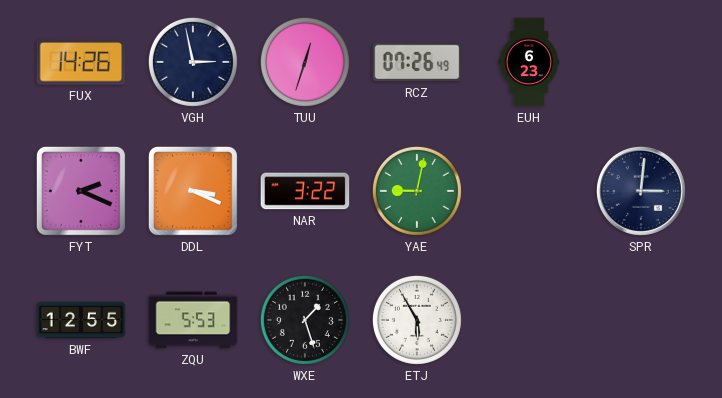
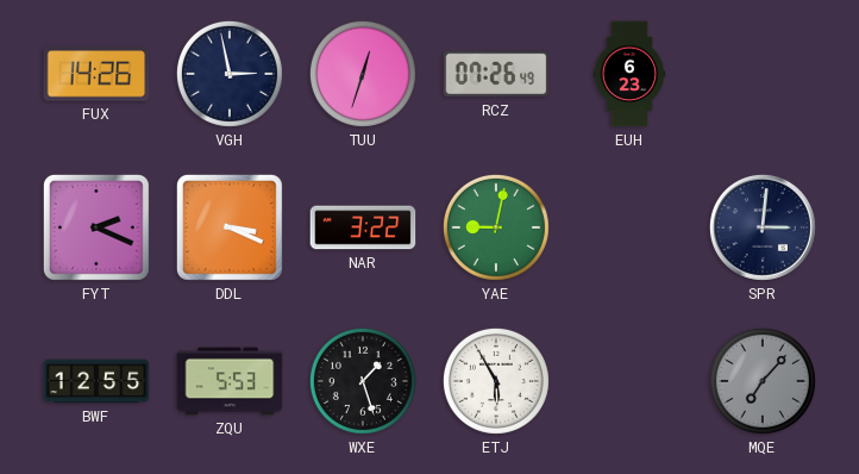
MQE: none -> 7:07
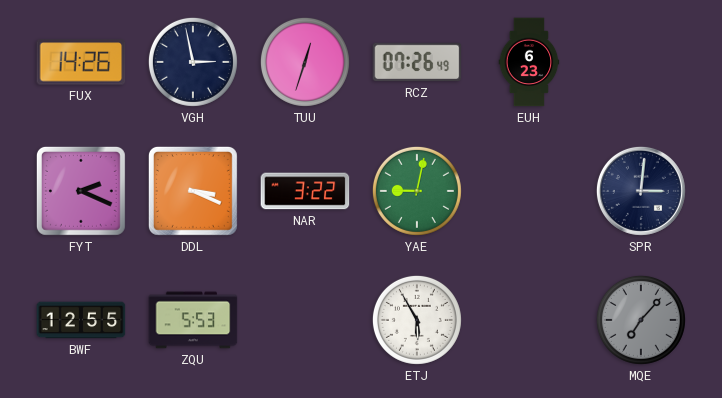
WXE: 1:27 -> none
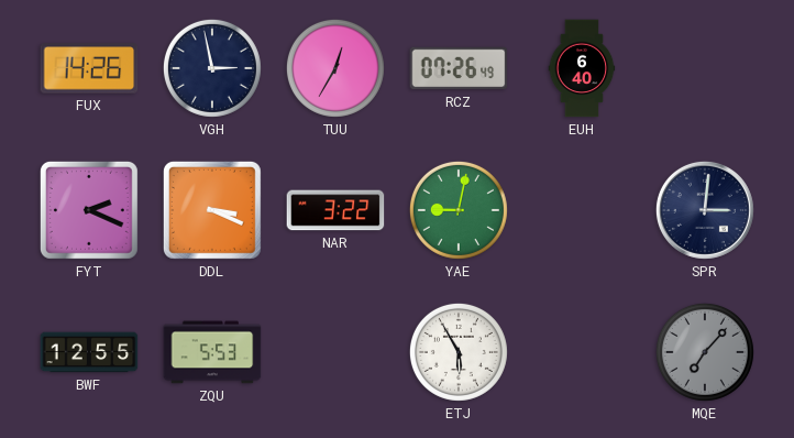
TUU: 12:33 -> 12:35
EUH: 6:23 -> 6:40
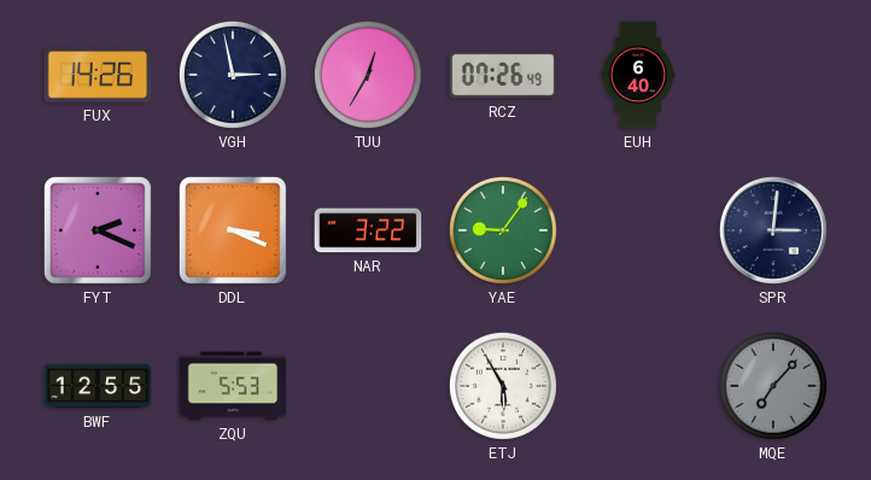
YAE: 9:02 -> 9:06
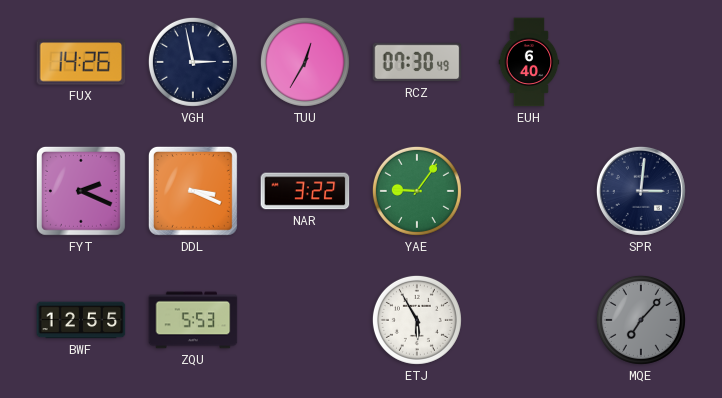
RCZ: 07:26 -> 07:30
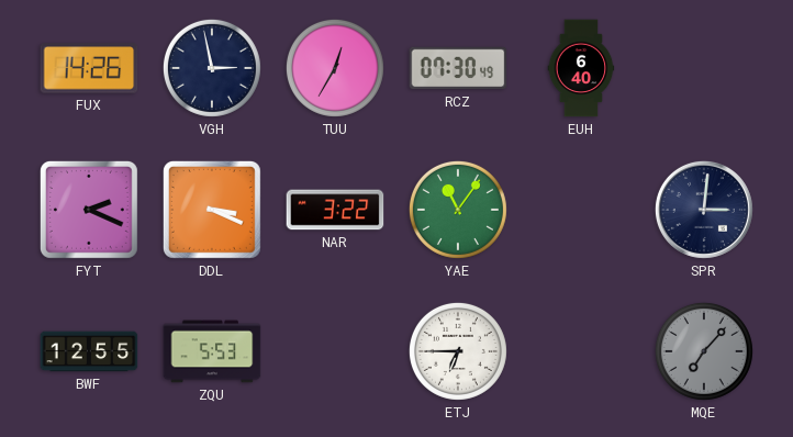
YAE: 9:06 -> 11:06
ETJ: 5:55 -> 6:45
